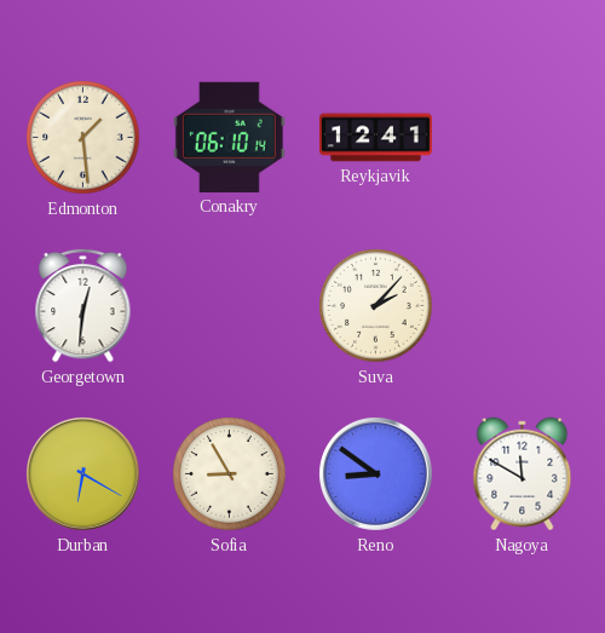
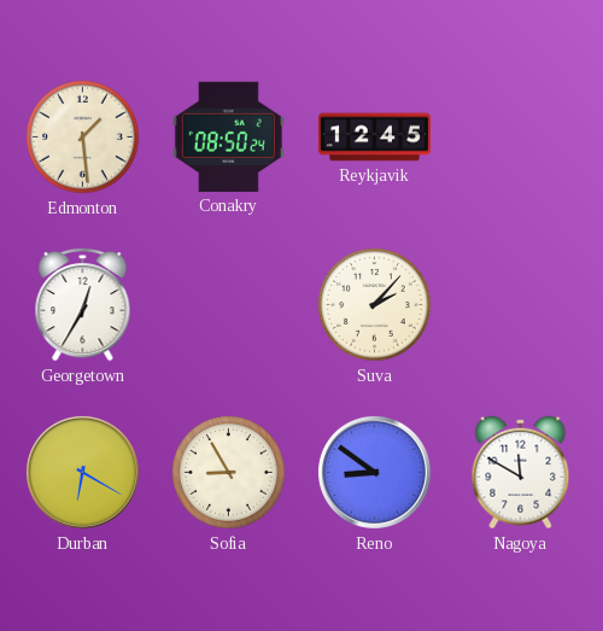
Conakry: 06:10 -> 08:50
Reykjavik: 12:41 -> 12:45
Georgetown: 12:31 -> 12:35
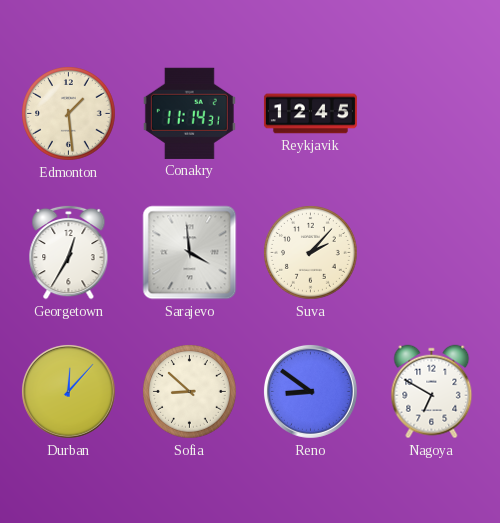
Conakry: 08:50 -> 11:14
Sarajevo: none -> 3:59
Durban: 6:20 -> 12:07
Sofia: 8:55 -> 8:52
Nagoya: 11:50 -> 6:50
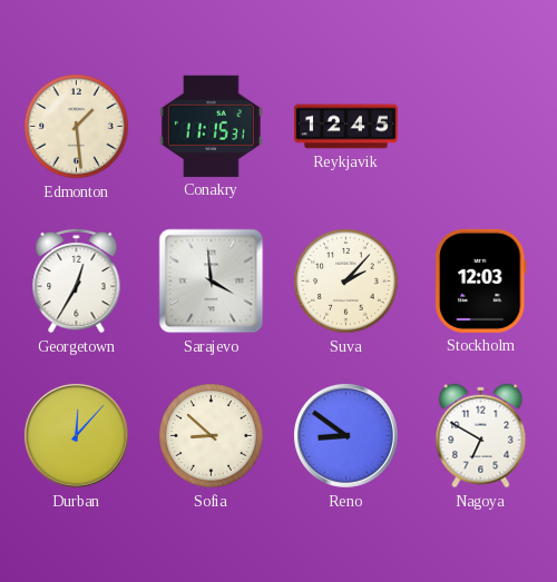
Conakry: 11:14 -> 11:15
Stockholm: none -> 12:03
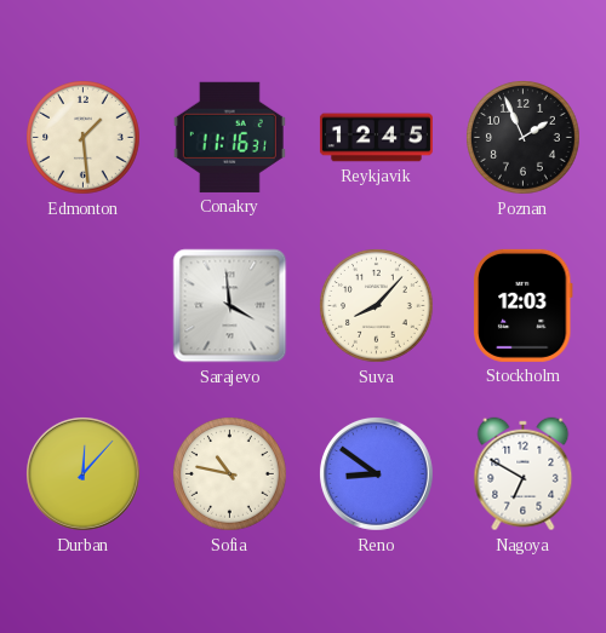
Conakry: 11:15 -> 11:16
Poznan: none -> 1:56
Georgetown: 12:35 -> none
Suva: 2:07 -> 8:07
Sofia: 8:52 -> 10:47
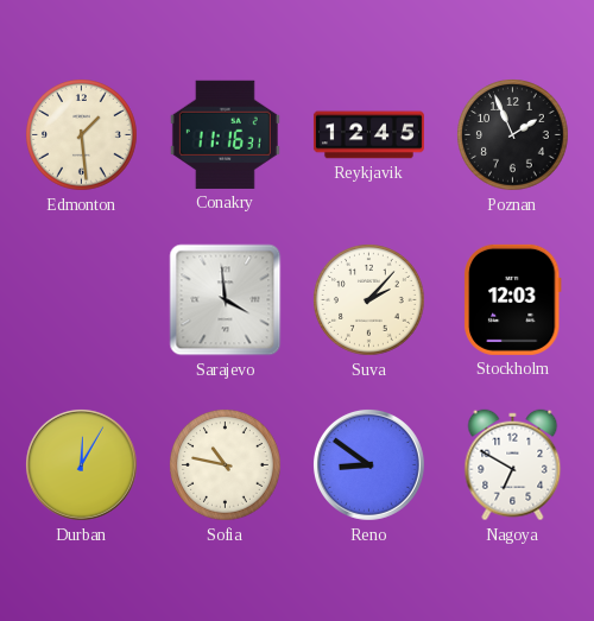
Suva: 8:07 -> 2:07
Durban: 12:07 -> 12:05
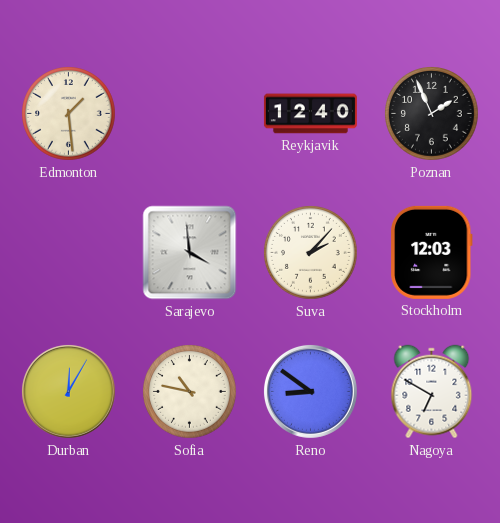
Conakry: 11:16 -> none
Reykjavik: 12:45 -> 12:40
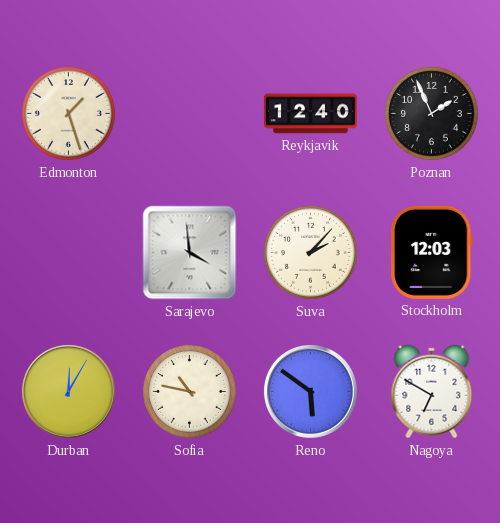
Edmonton: 1:29 -> 1:27
Reno: 8:51 -> 5:51
